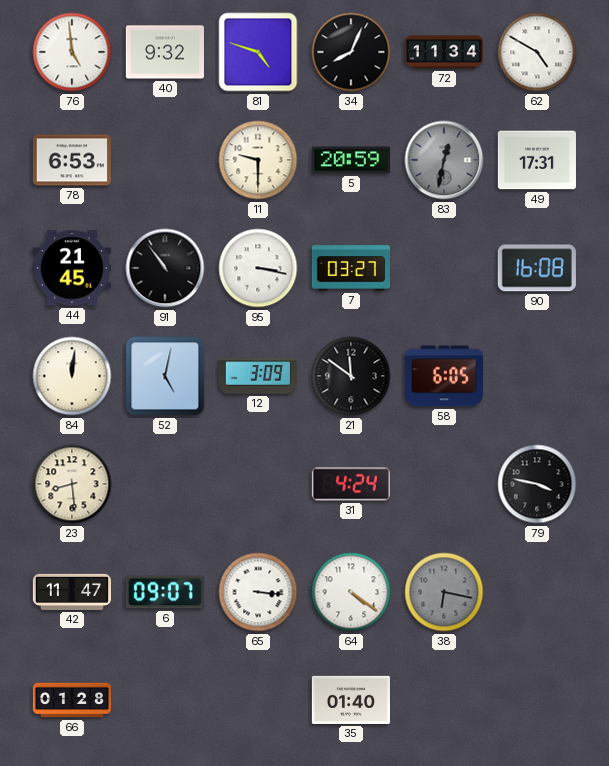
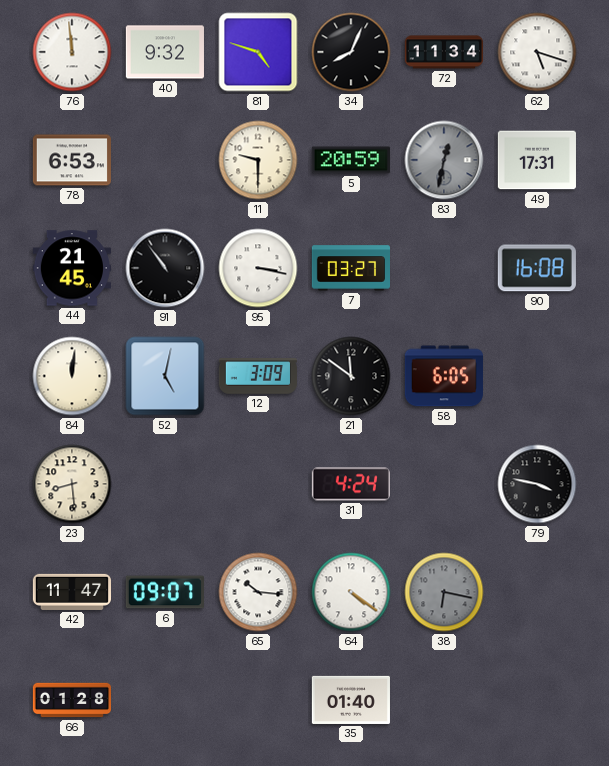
76: 4:59 -> 11:59
62: 4:50 -> 5:18
65: 3:16 -> 10:16
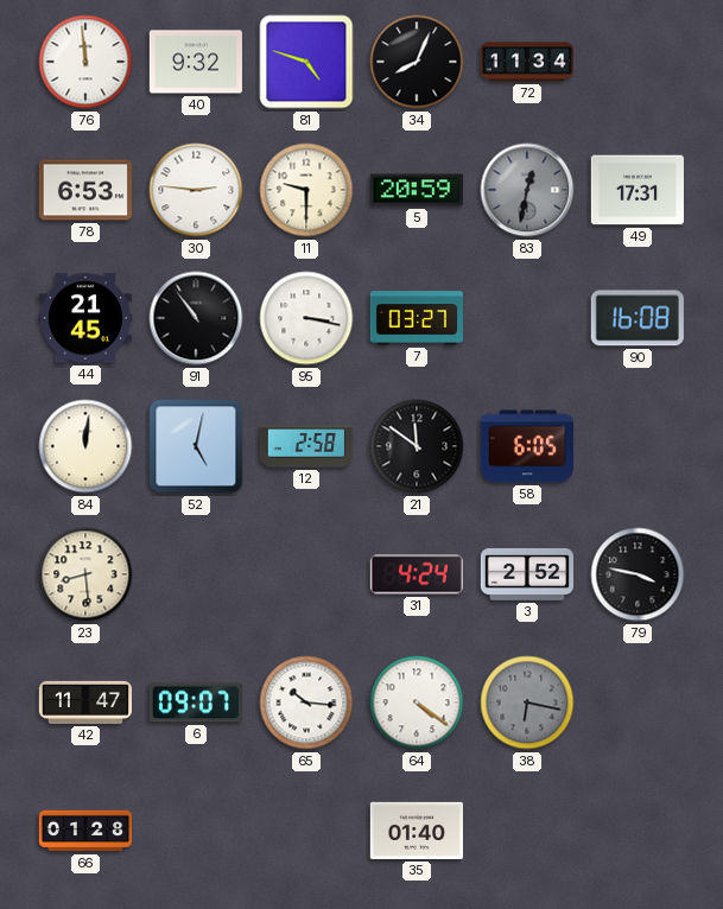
62: 5:18 -> none
30: none -> 2:46
12: 3:09 -> 2:58
3: none -> 2:52
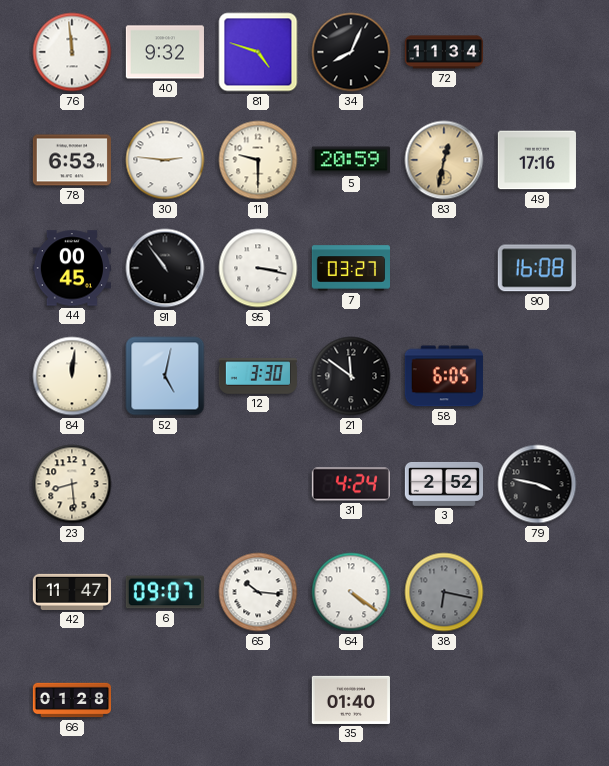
83 dial: grey -> champagne
49: 17:31 -> 17:16
44: 21:45 -> 00:45
12: 2:58 -> 3:30
